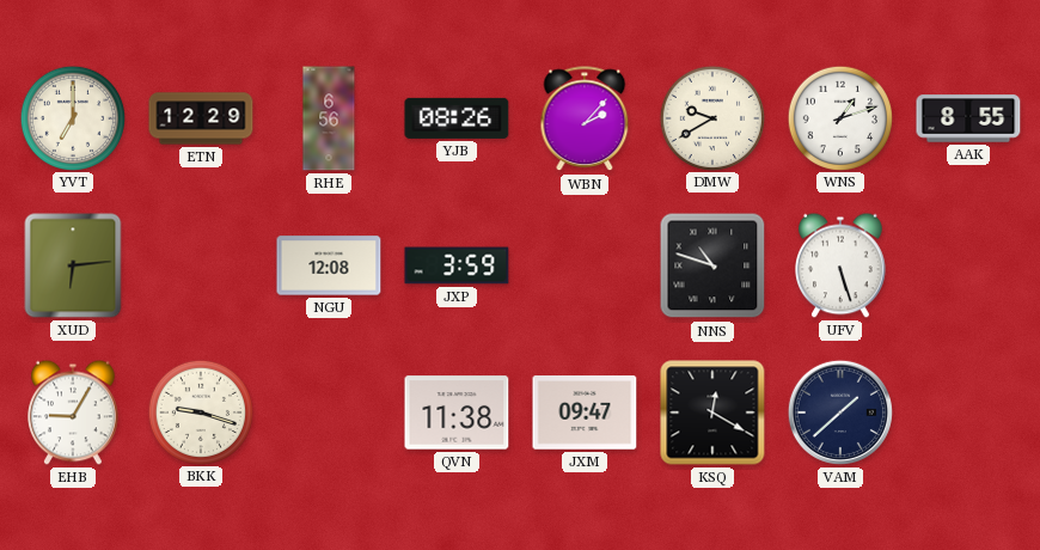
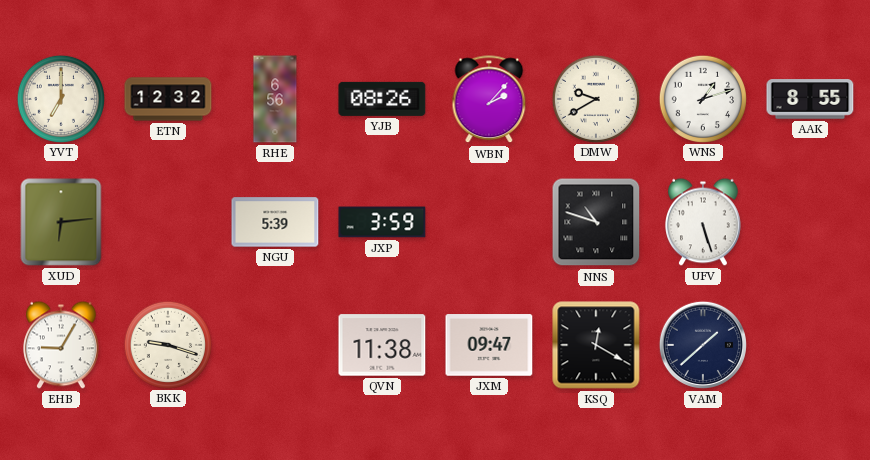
ETN: 12:29 -> 12:32
NGU: 12:08 -> 5:39
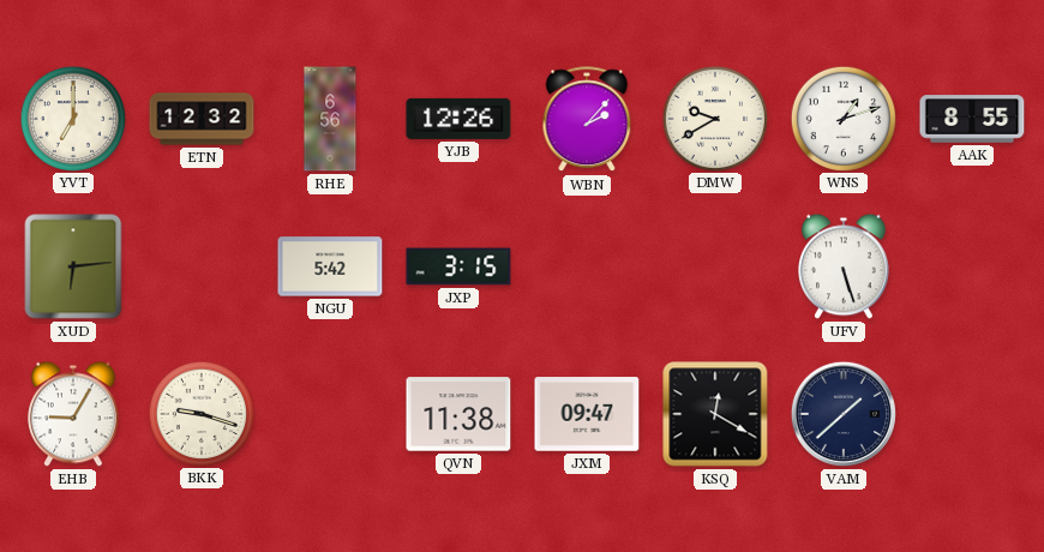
YJB: 08:26 -> 12:26
NGU: 5:39 -> 5:42
JXP: 3:59 -> 3:15
NNS: 10:48 -> none
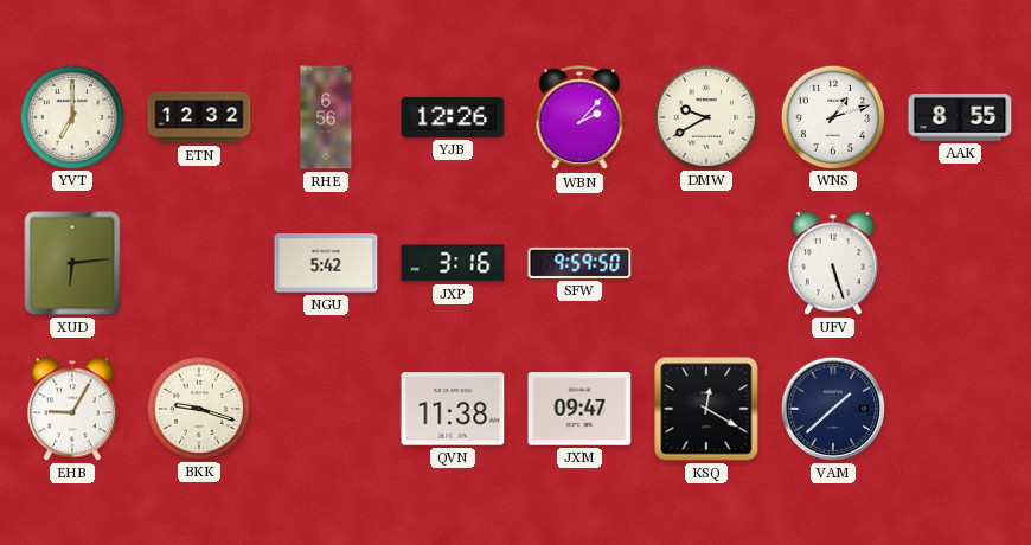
JXP: 3:15 -> 3:16
SFW: none -> 9:59
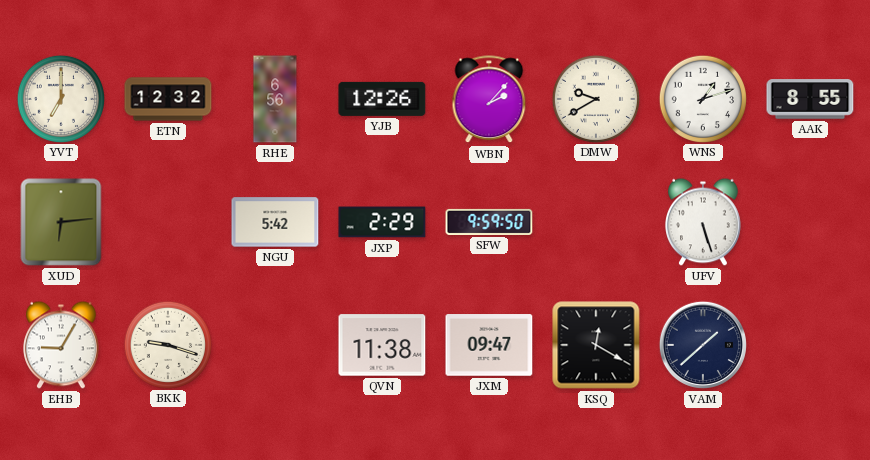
JXP: 3:16 -> 2:29
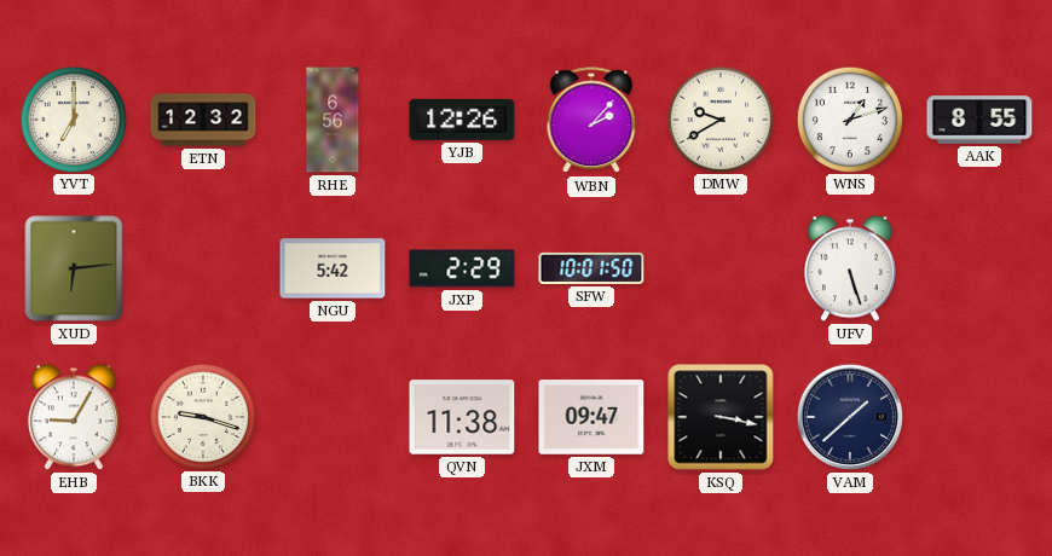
SFW: 9:59 -> 10:01
KSQ: 12:20 -> 3:17
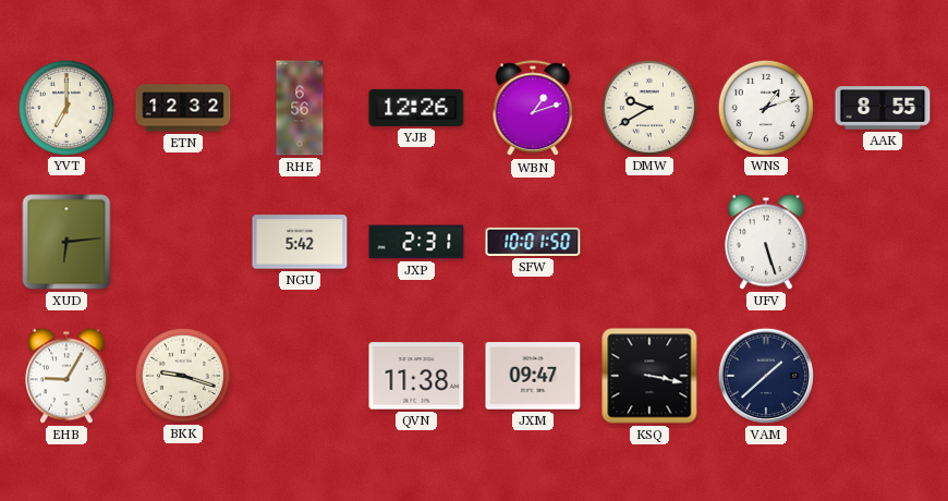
WBN: 2:07 -> 1:12
JXP: 2:29 -> 2:31
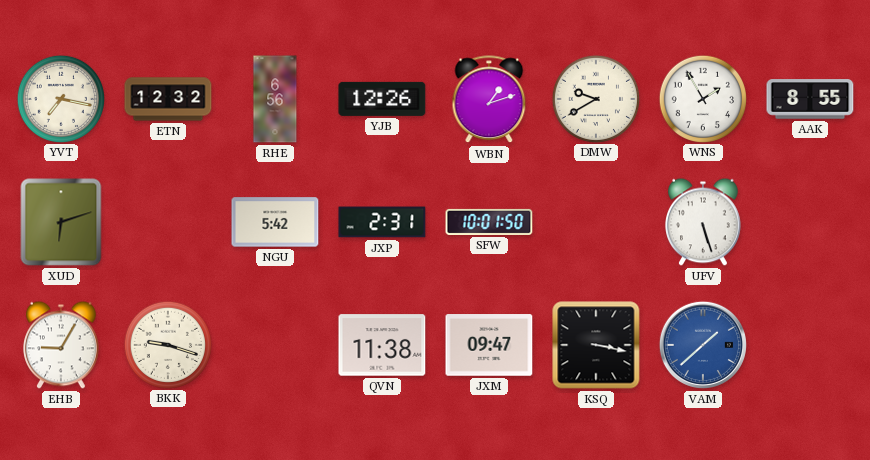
YVT: 7:00 -> 7:17
WNS: 1:12 -> 1:55
XUD: 6:14 -> 6:12
VAM dial: navy -> blue
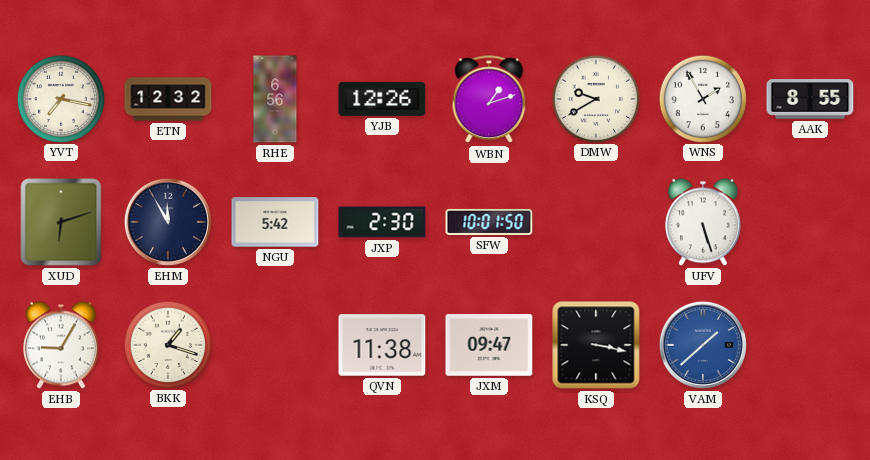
EHM: none -> 11:55
JXP: 2:31 -> 2:30
BKK: 9:18 -> 1:18
